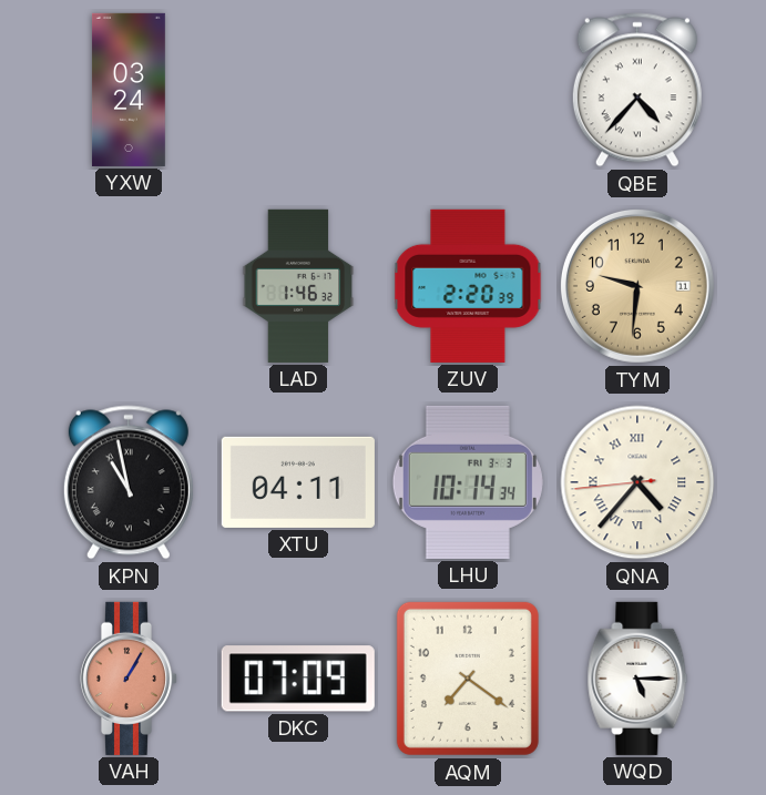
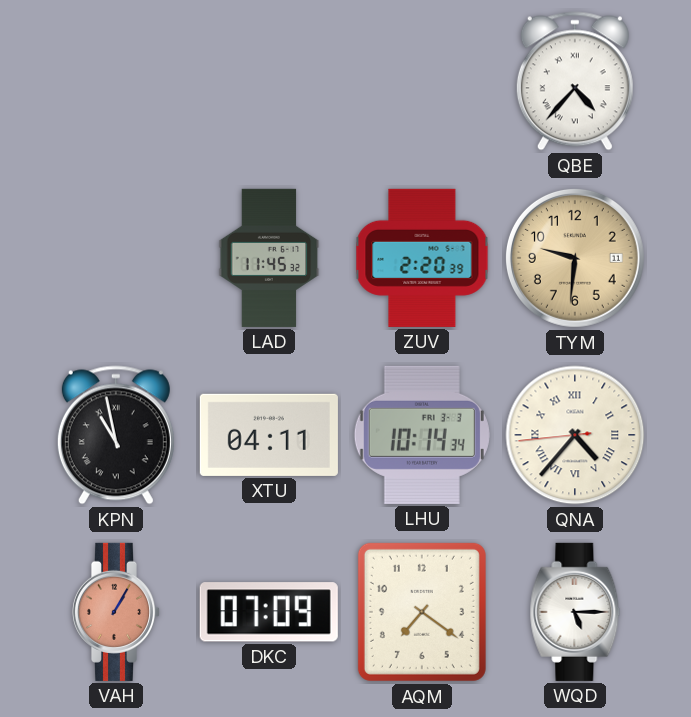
YXW: 03:24 -> none
LAD: 1:46 -> 11:45
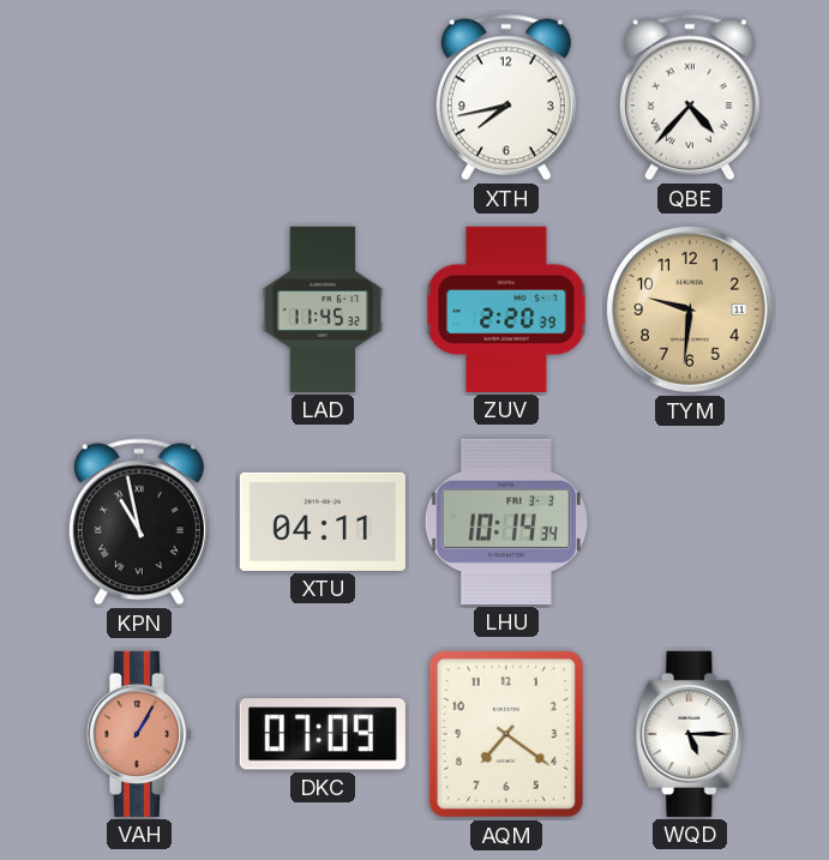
XTH: none -> 7:43
QNA: 4:36 -> none
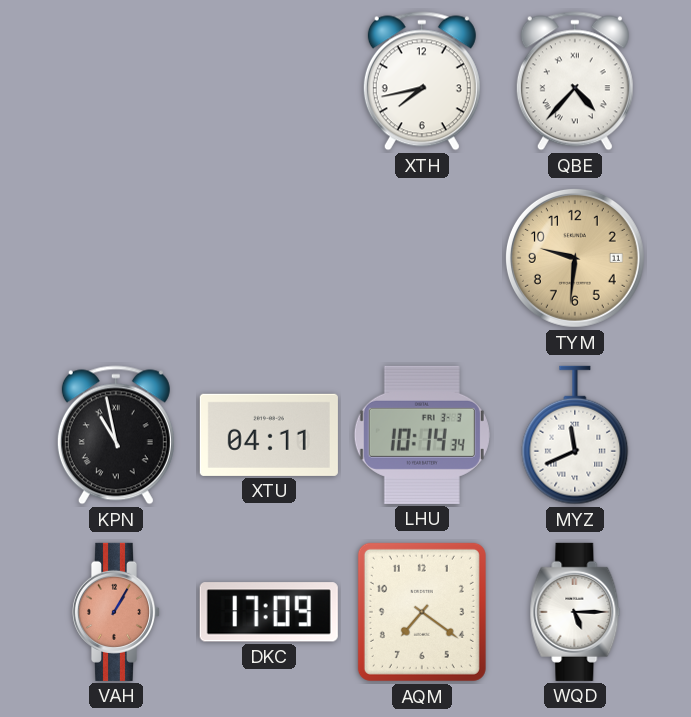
LAD: 11:45 -> none
ZUV: 2:20 -> none
MYZ: none -> 11:41
DKC: 07:09 -> 17:09
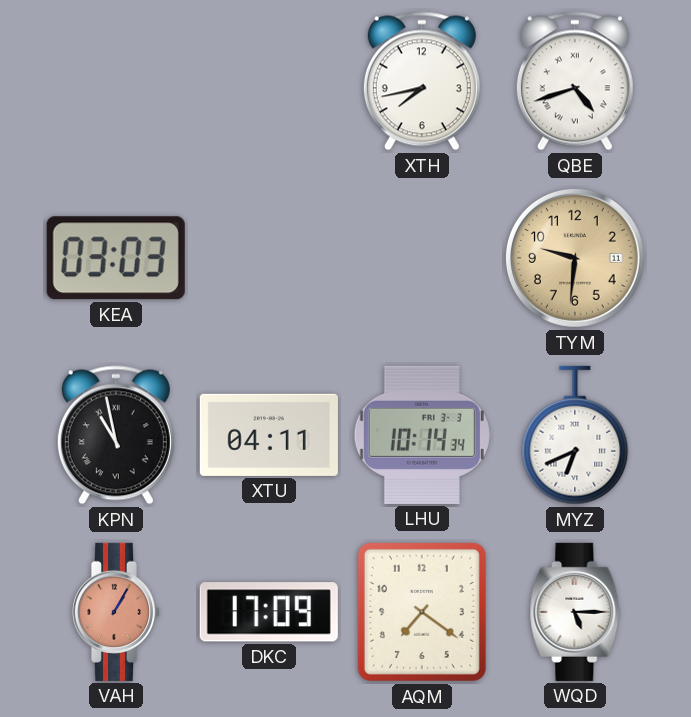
QBE: 4:37 -> 4:42
KEA: none -> 03:03
MYZ: 11:41 -> 6:41
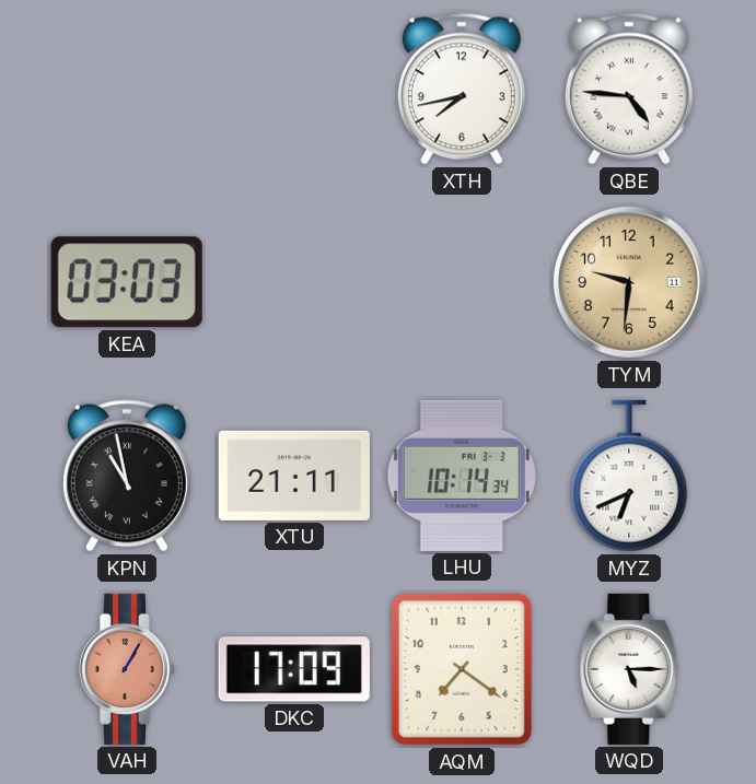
QBE: 4:42 -> 4:46
XTU: 04:11 -> 21:11
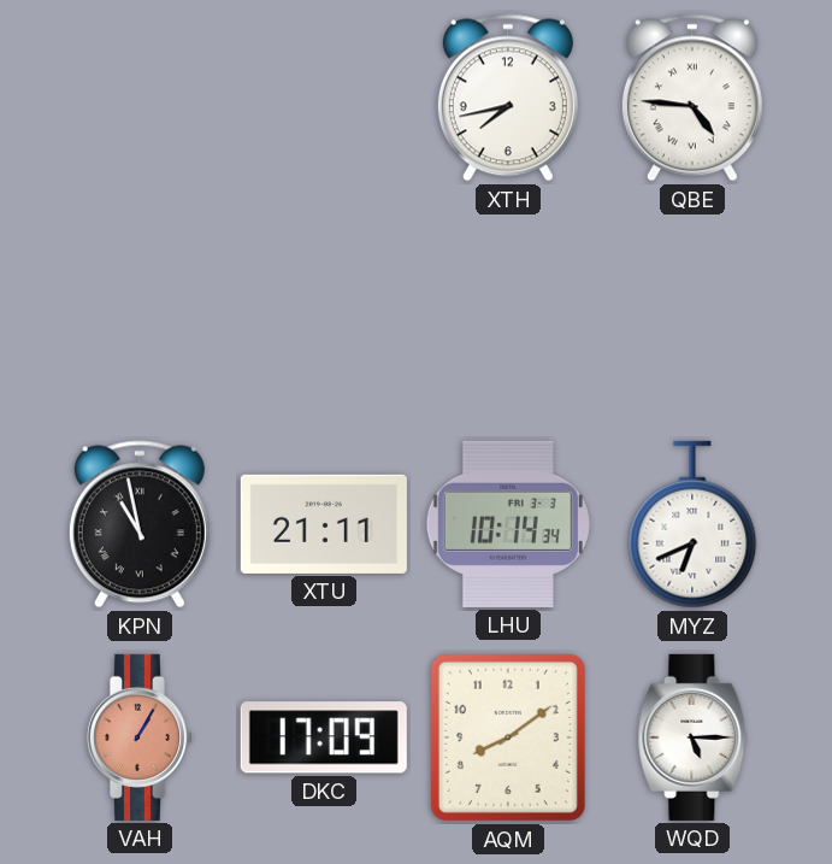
KEA: 03:03 -> none
TYM: 9:31 -> none
AQM: 7:21 -> 8:09
